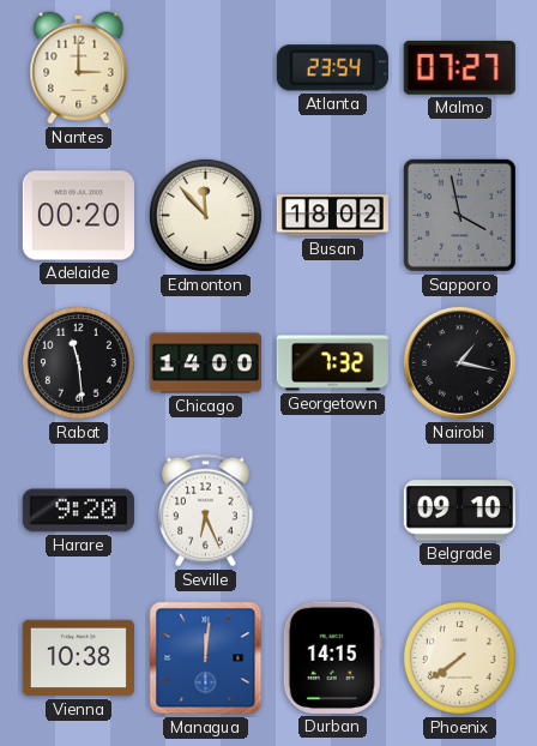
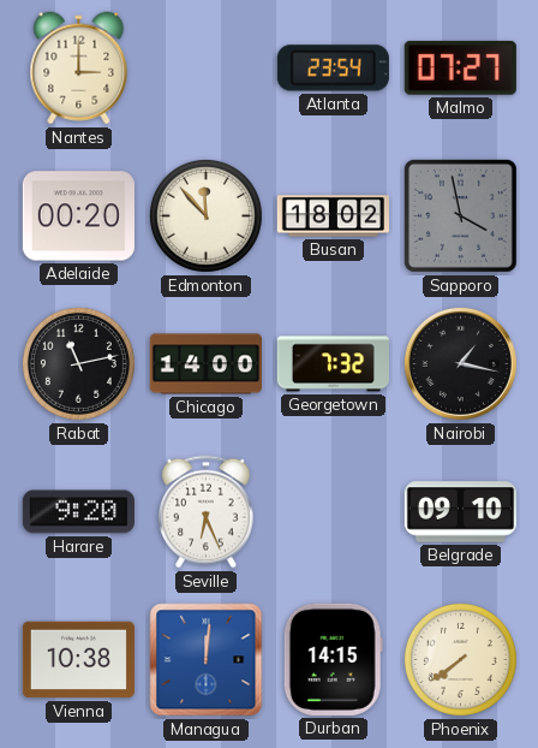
Rabat: 11:29 -> 11:13
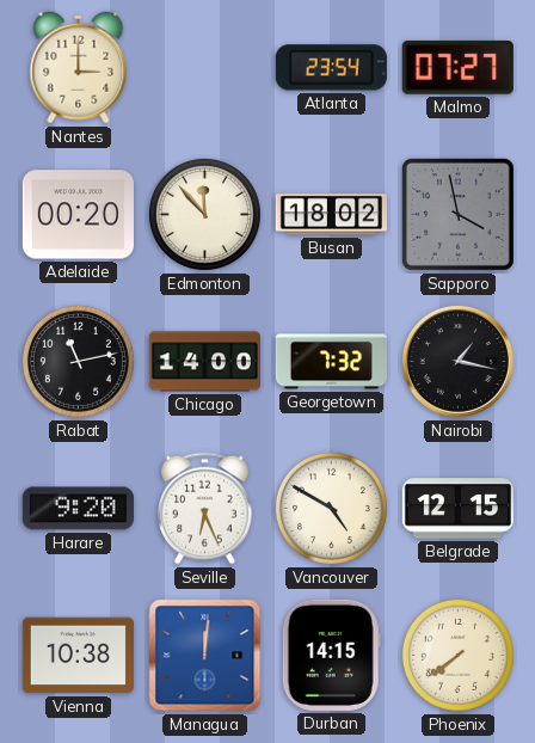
Vancouver: none -> 4:50
Belgrade: 09:10 -> 12:15
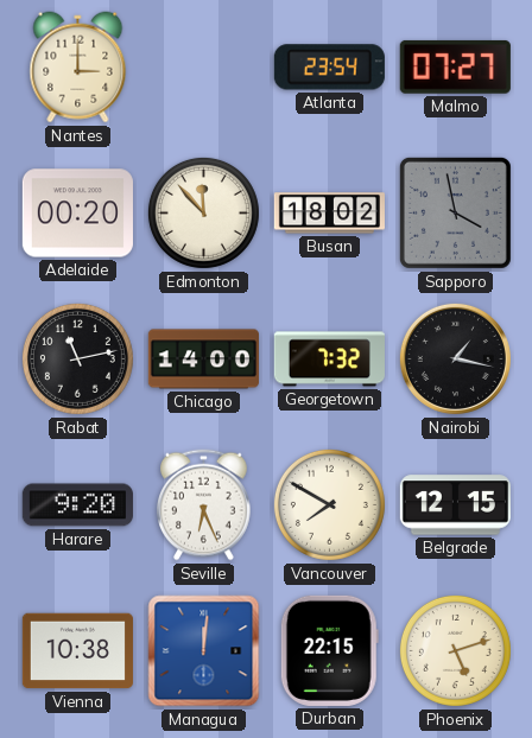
Vancouver: 4:50 -> 7:50
Durban: 14:15 -> 22:15
Phoenix: 7:39 -> 5:12
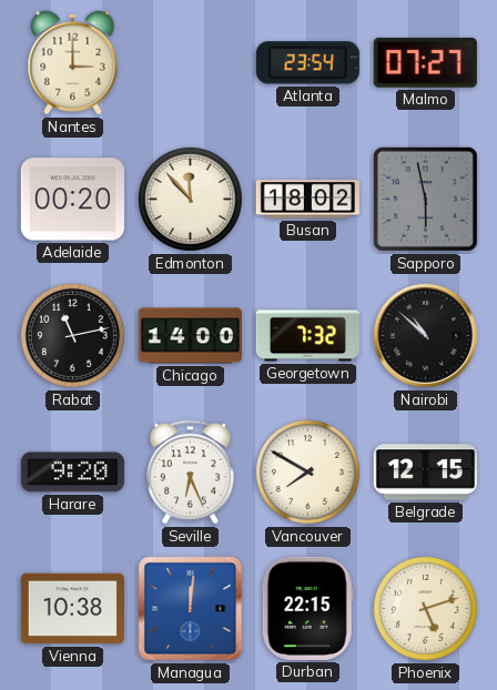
Sapporo: 3:58 -> 5:58
Nairobi: 1:17 -> 10:52
